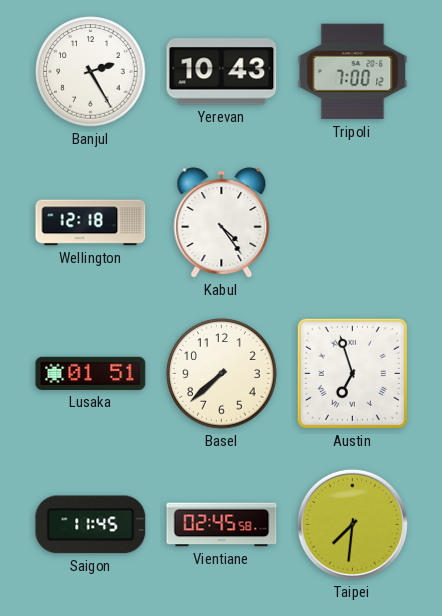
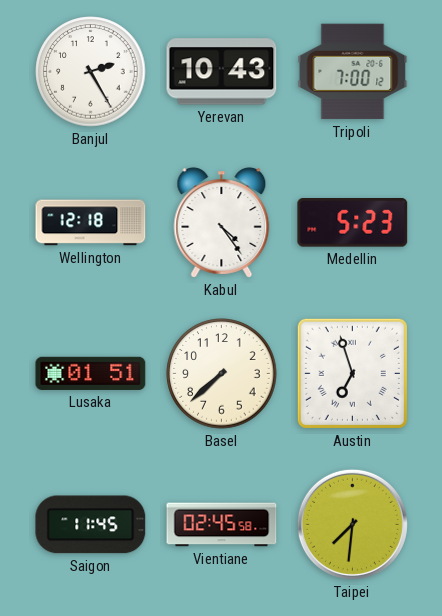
Medellin: none -> 5:23
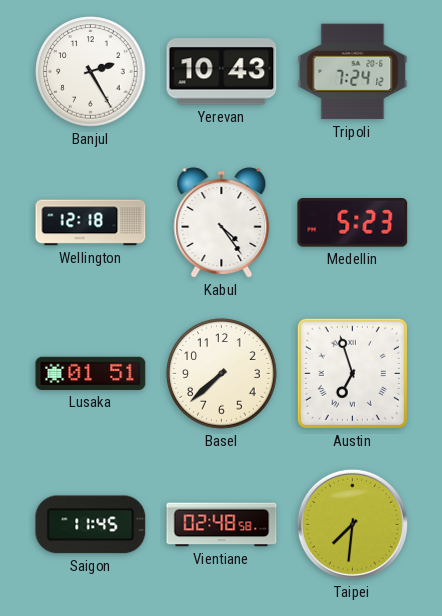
Tripoli: 7:00 -> 7:24
Vientiane: 02:45 -> 02:48
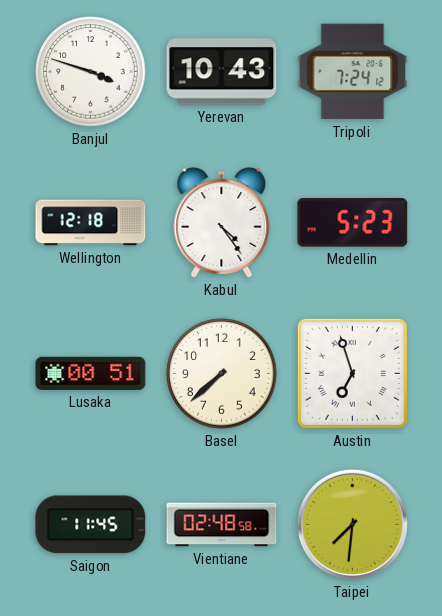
Banjul: 2:25 -> 3:48
Lusaka: 01:51 -> 00:51
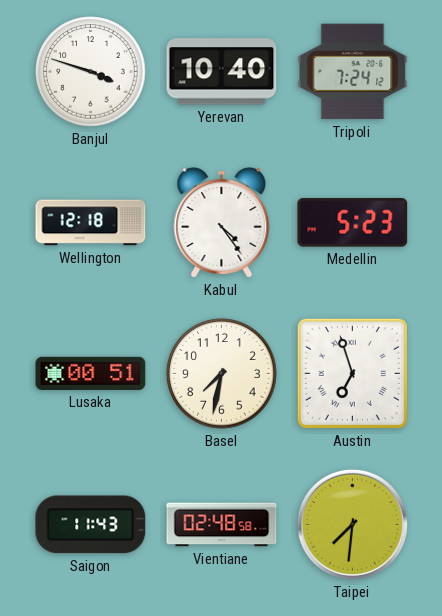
Yerevan: 10:43 -> 10:40
Basel: 7:38 -> 7:32
Saigon: 11:45 -> 11:43
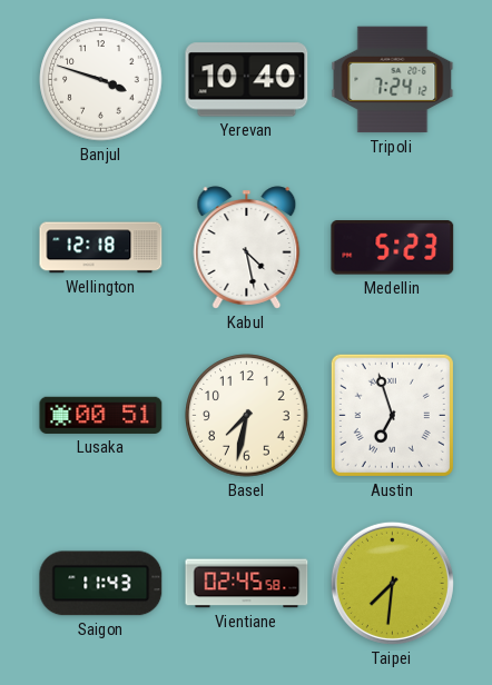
Kabul: 4:24 -> 4:28
Vientiane: 02:48 -> 02:45
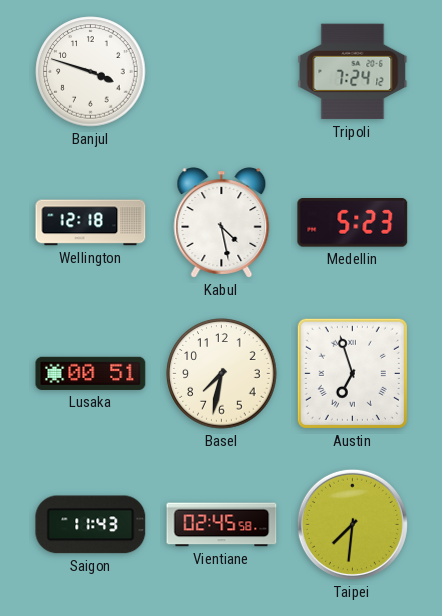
Yerevan: 10:40 -> none
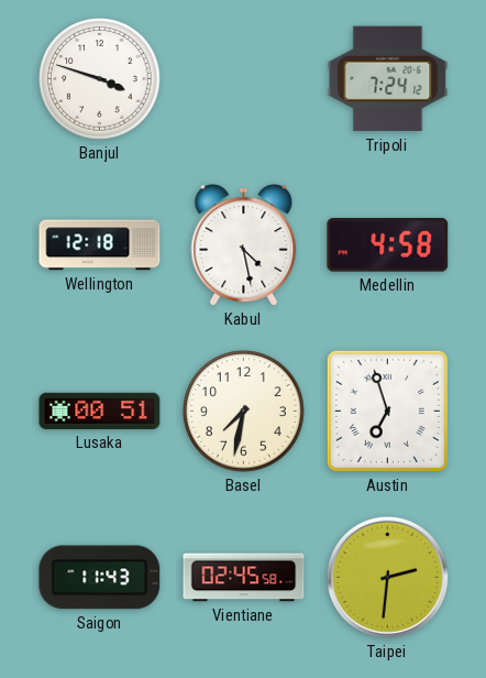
Medellin: 5:23 -> 4:58
Taipei: 7:31 -> 2:31
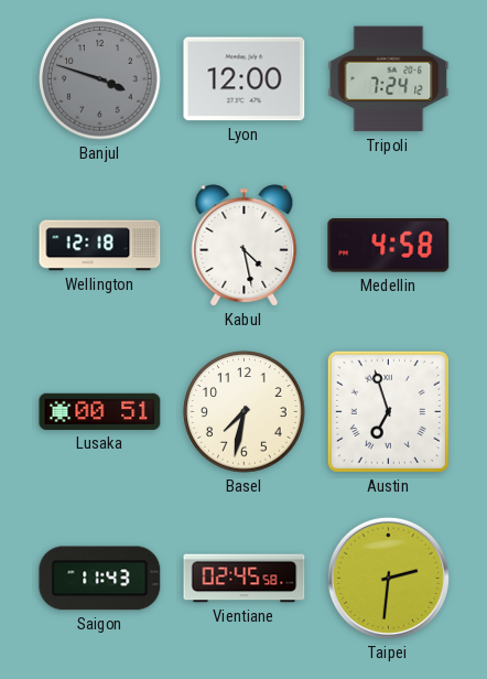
Banjul dial: white -> grey
Lyon: none -> 12:00
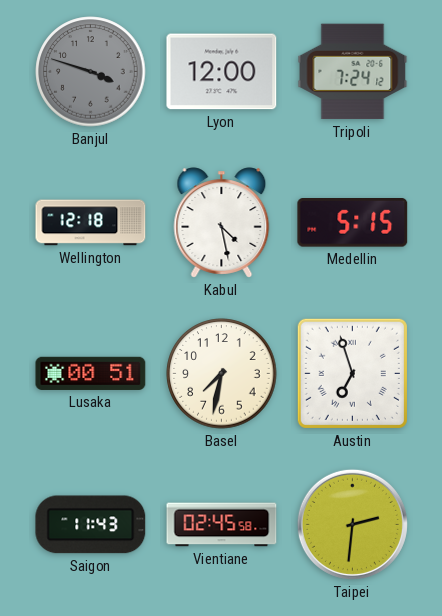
Medellin: 4:58 -> 5:15
